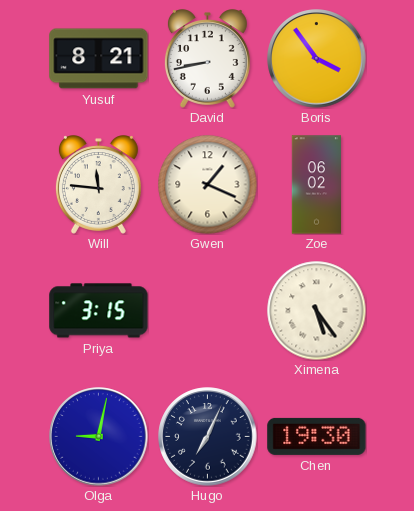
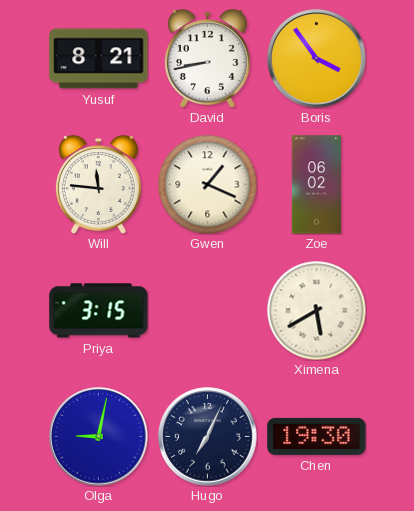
Ximena: 5:24 -> 5:40
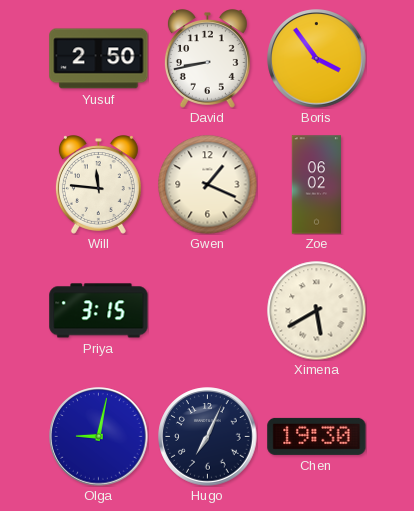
Yusuf: 8:21 -> 2:50
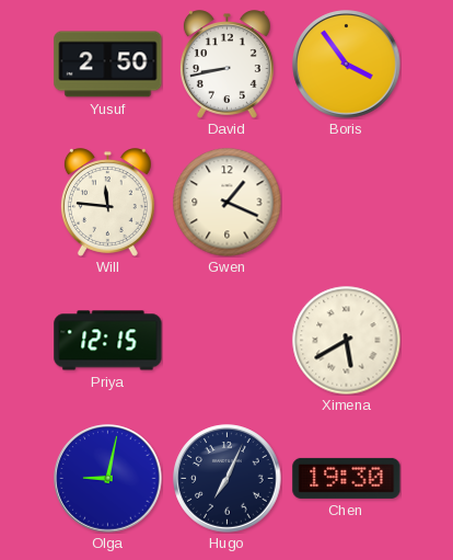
Zoe: 06:02 -> none
Priya: 3:15 -> 12:15
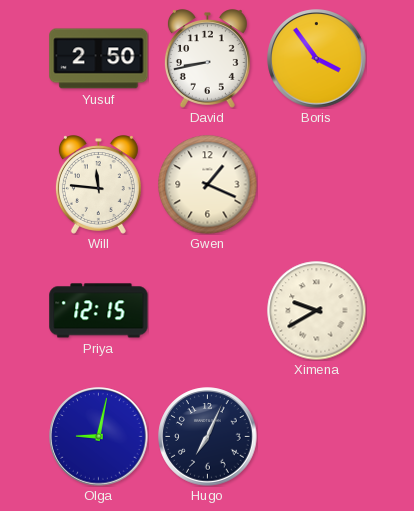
Ximena: 5:40 -> 9:40
Chen: 19:30 -> none
